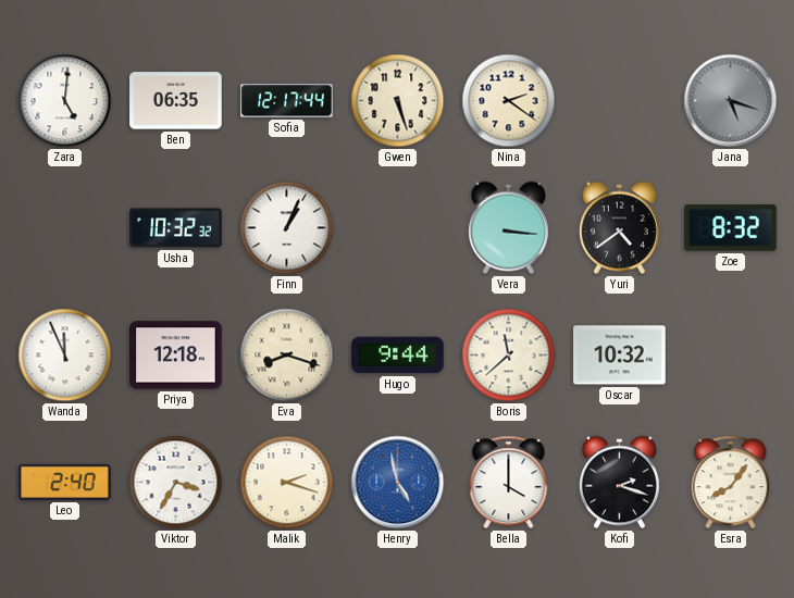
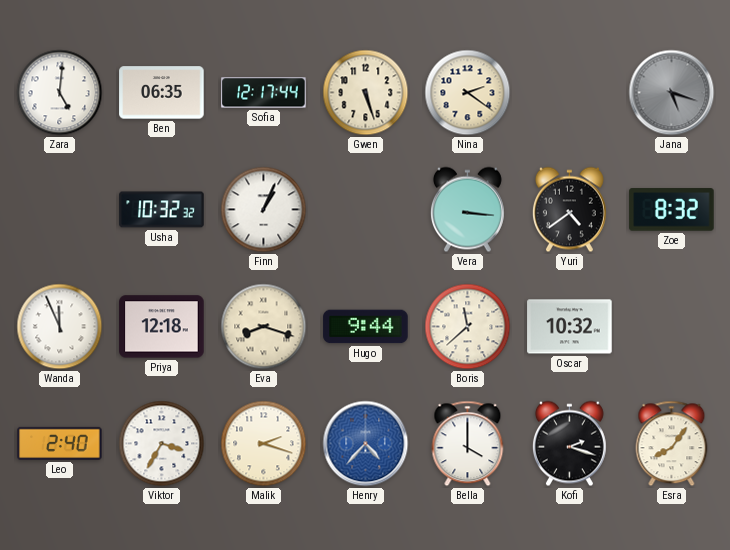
Henry: 4:58 -> 4:37
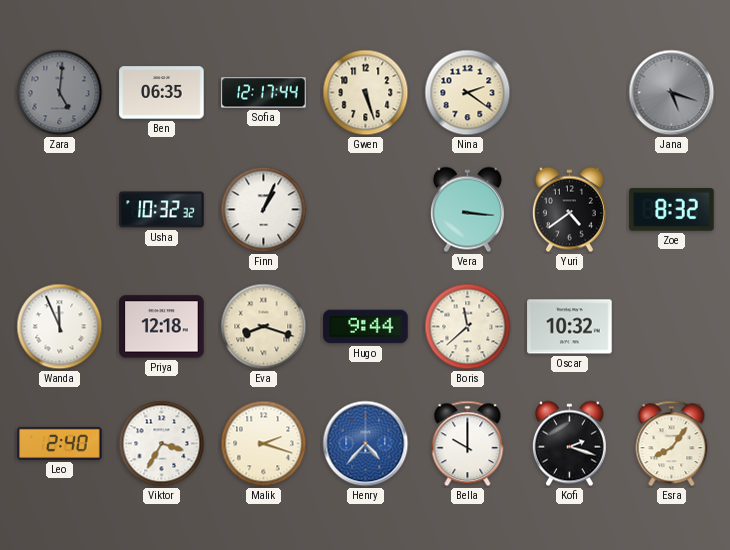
Zara dial: white -> grey
Bella: 4:00 -> 10:00
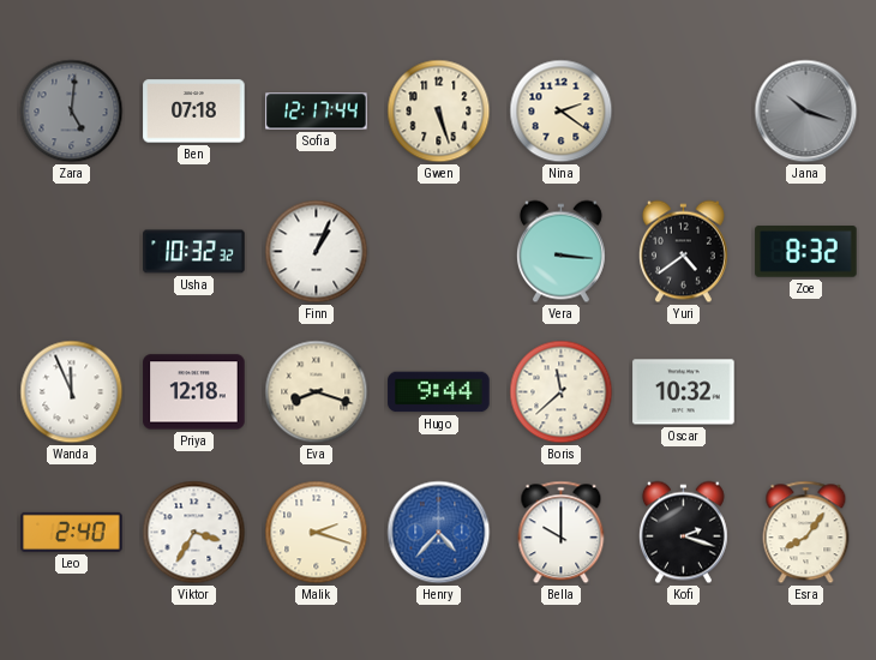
Ben: 06:35 -> 07:18
Jana: 5:18 -> 10:18
